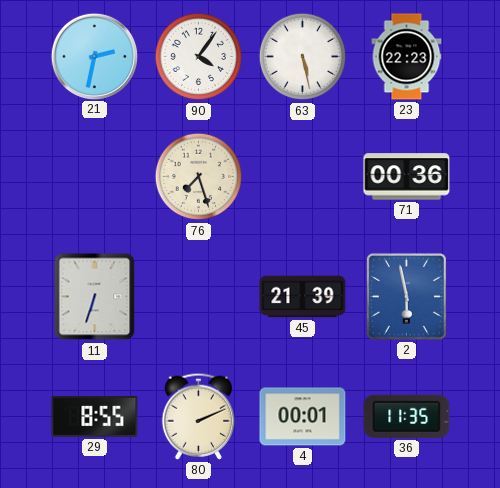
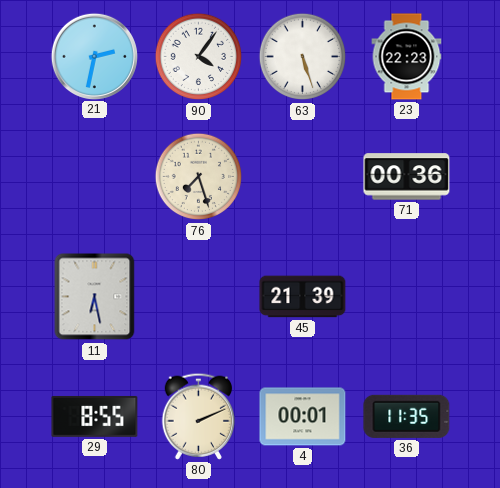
63: 5:28 -> 5:27
11: 6:33 -> 6:28
2: 5:58 -> none
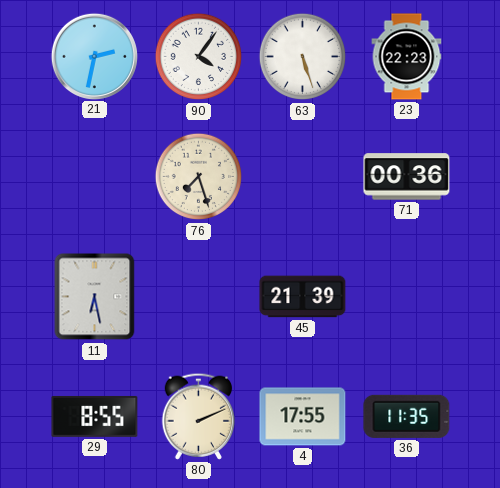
4: 00:01 -> 17:55
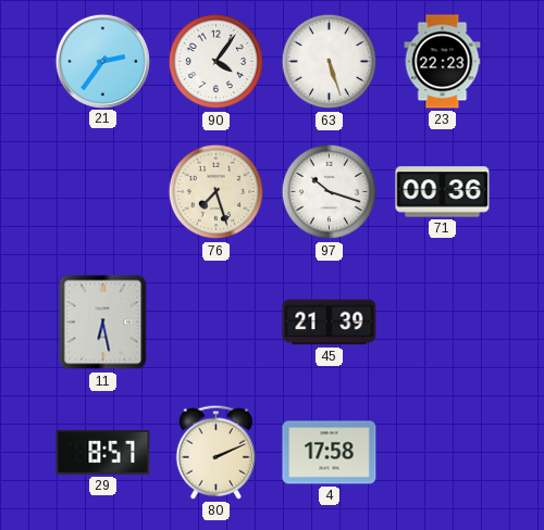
21: 2:32 -> 2:36
97: none -> 10:18
29: 8:55 -> 8:57
4: 17:55 -> 17:58
36: 11:35 -> none
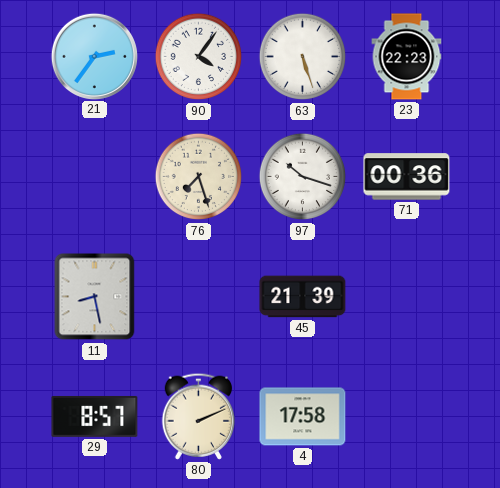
11: 6:28 -> 8:28
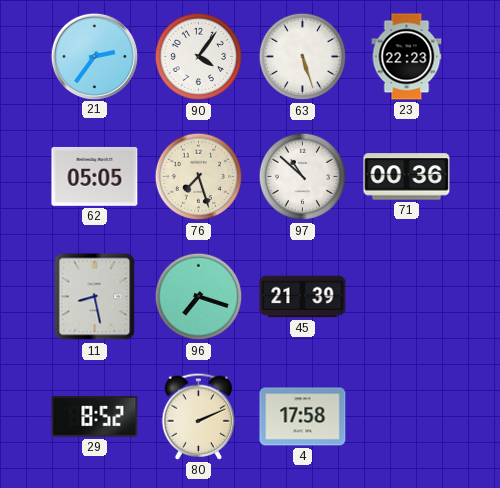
62: none -> 05:05
97: 10:18 -> 10:52
96: none -> 7:18
29: 8:57 -> 8:52
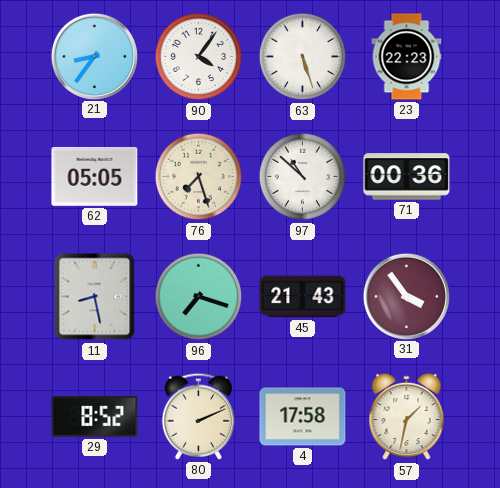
21: 2:36 -> 8:36
45: 21:39 -> 21:43
31: none -> 3:54
57: none -> 1:32
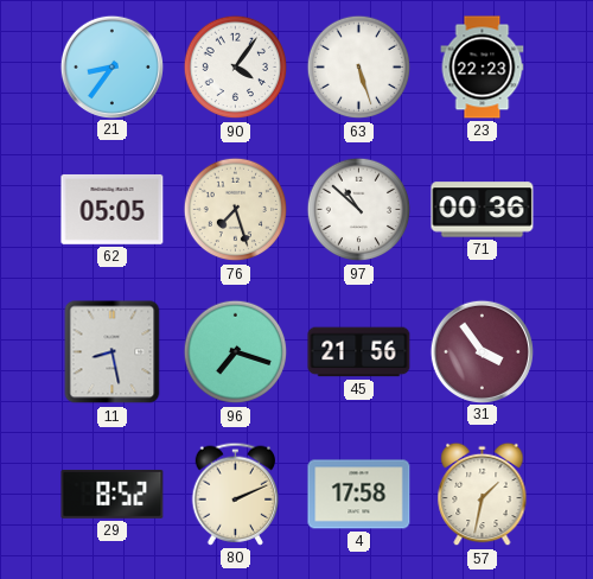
45: 21:43 -> 21:56
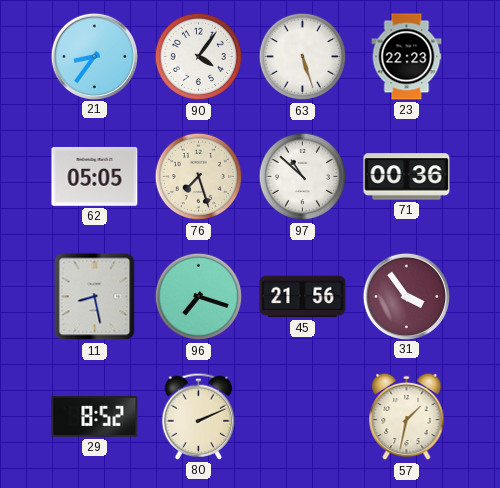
4: 17:58 -> none
